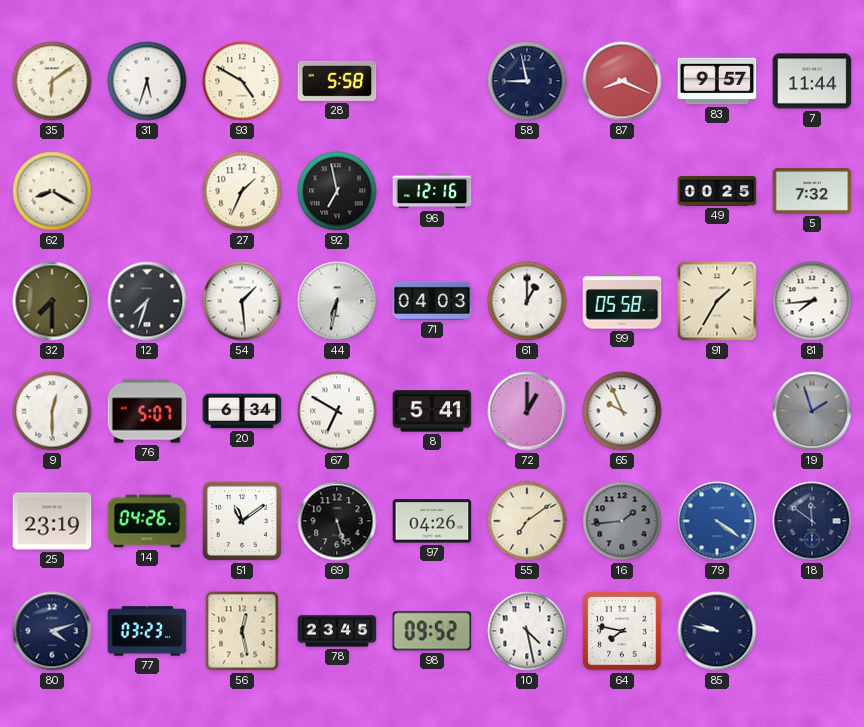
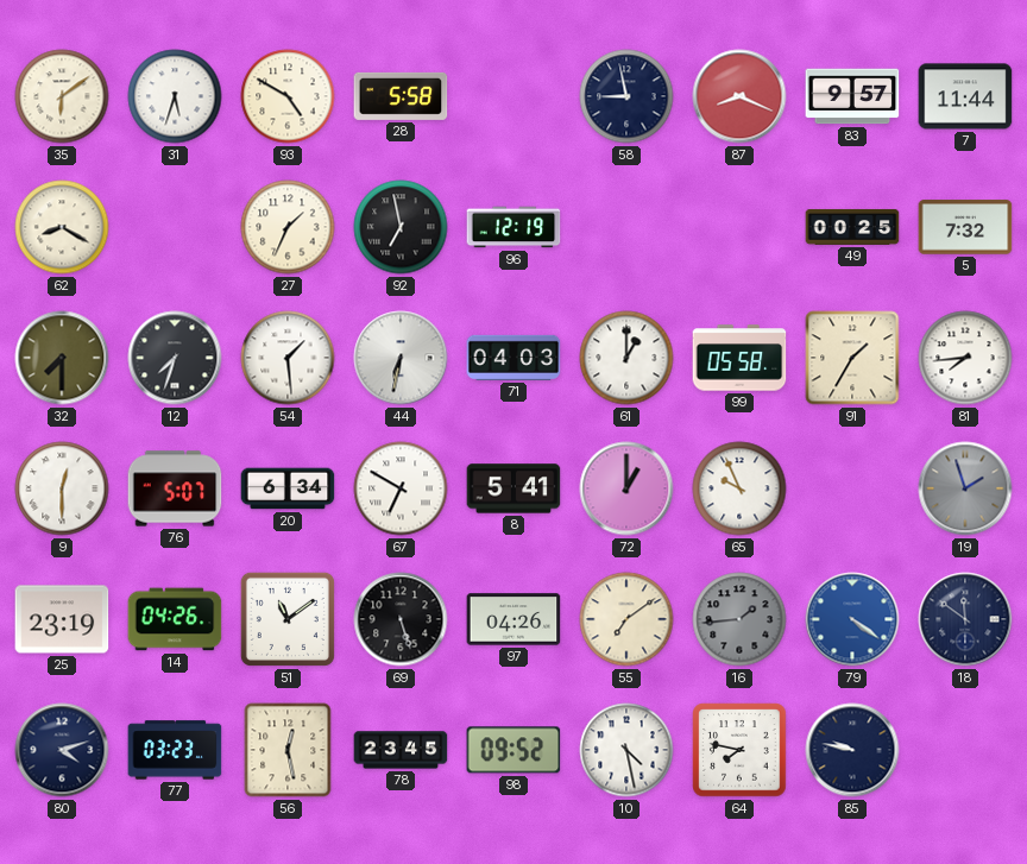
96: 12:16 -> 12:19
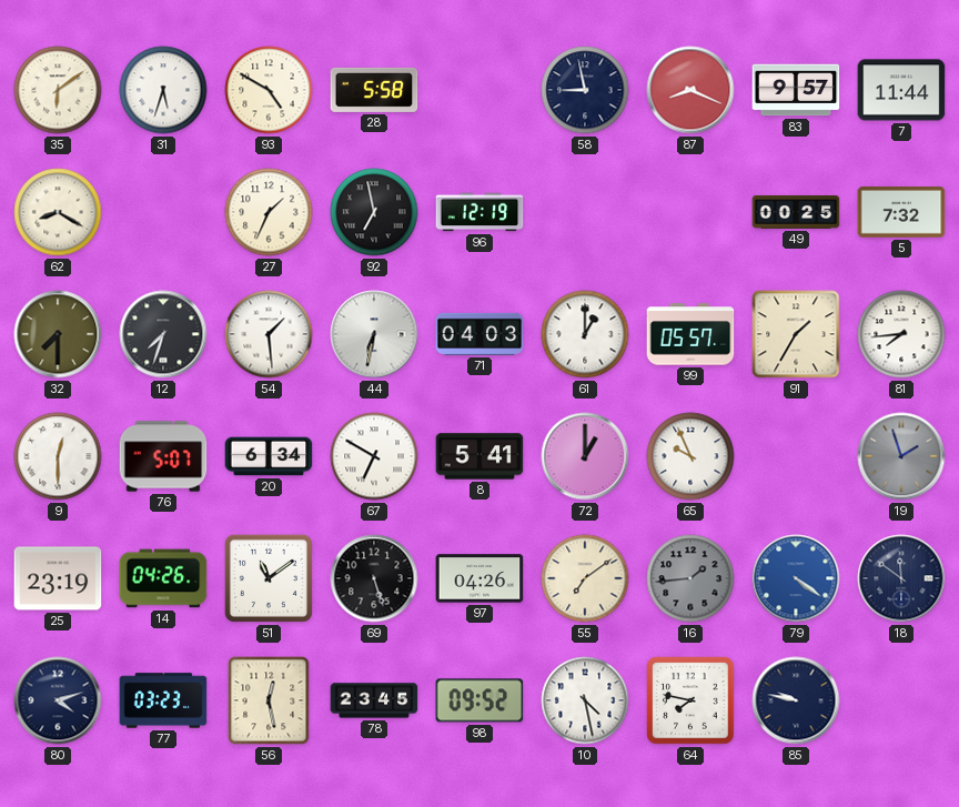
99: 05:58 -> 05:57
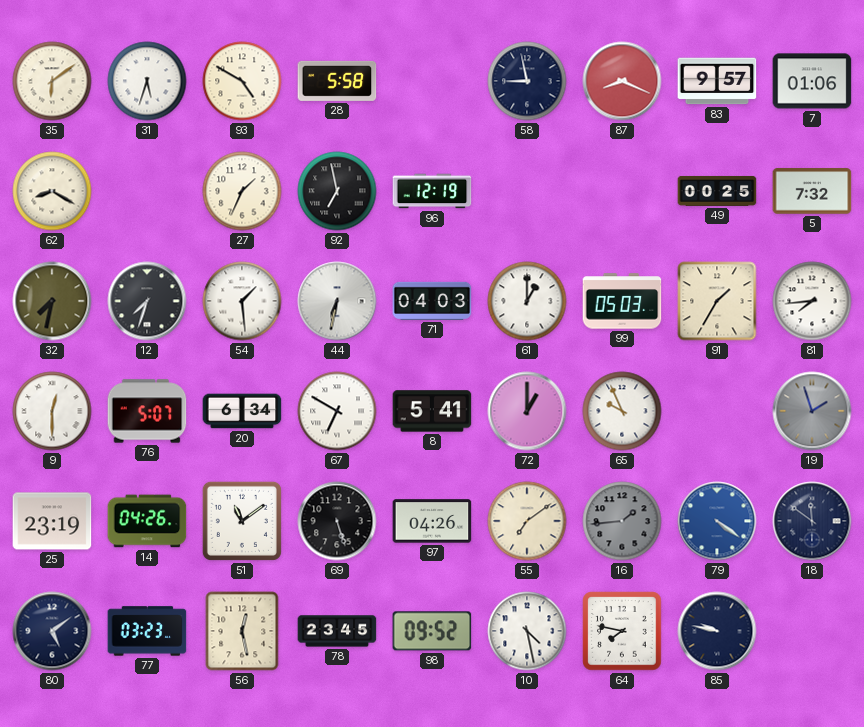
7: 11:44 -> 01:06
32: 7:30 -> 7:32
99: 05:57 -> 05:03
80: 4:12 -> 5:09
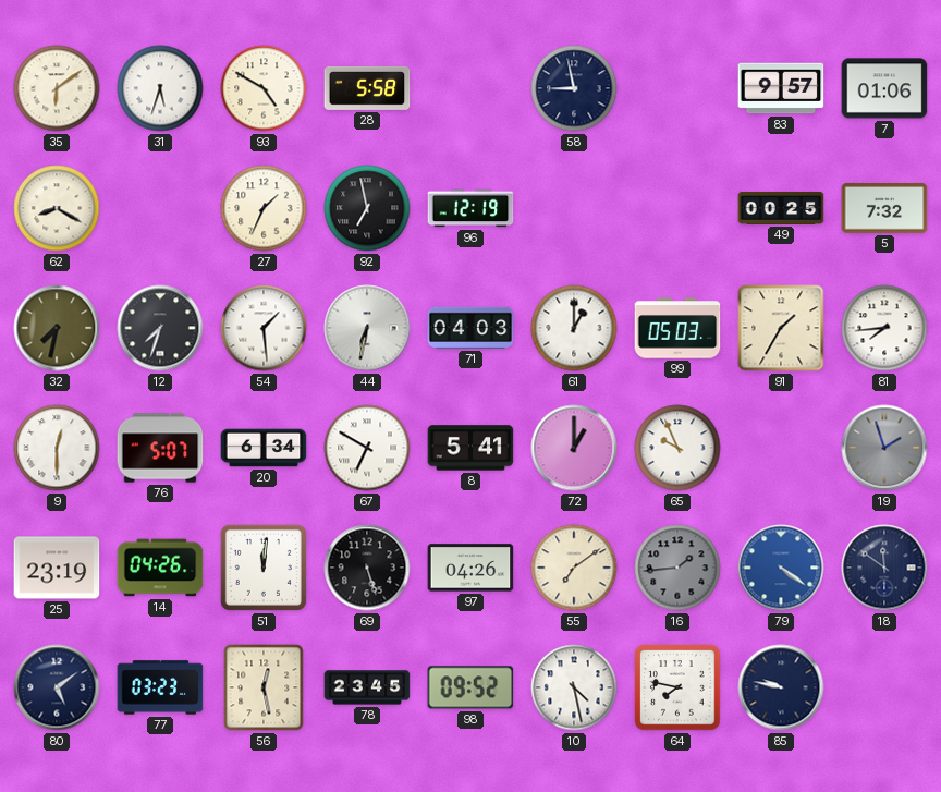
87: 8:19 -> none
51: 11:09 -> 12:01
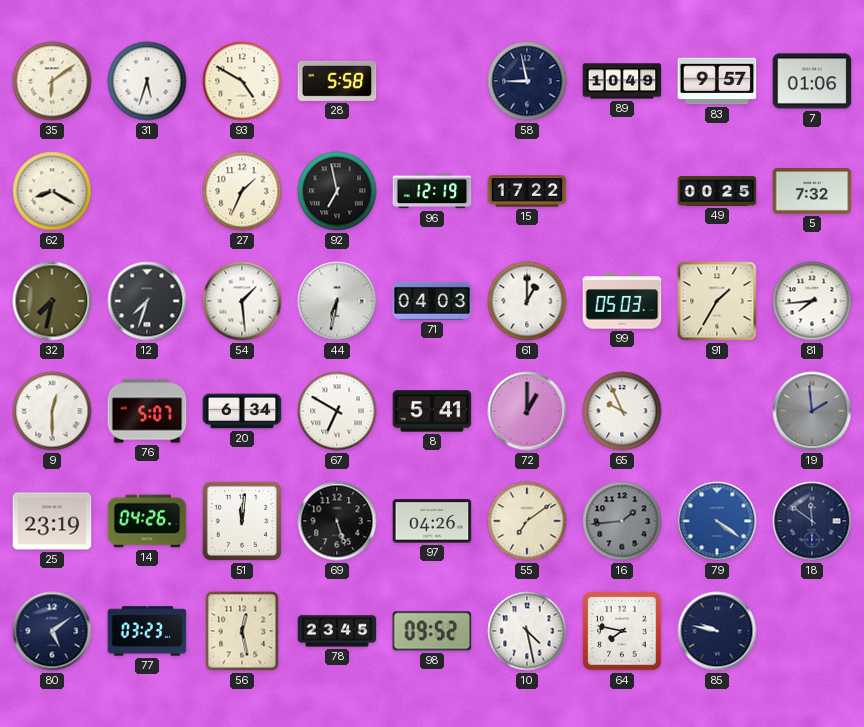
89: none -> 10:49
15: none -> 17:22
19: 1:57 -> 1:59
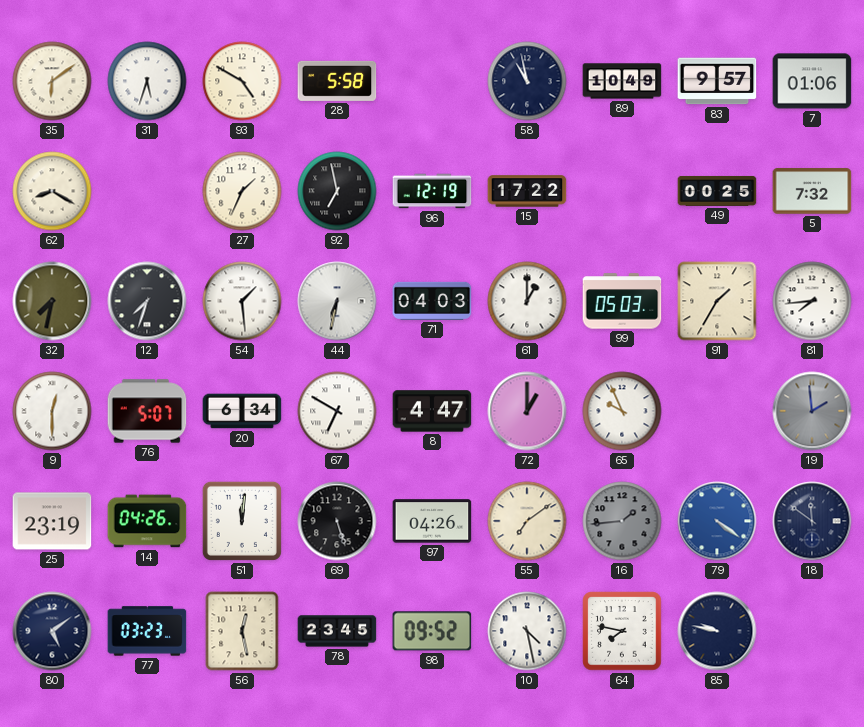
58: 8:58 -> 10:58
8: 5:41 -> 4:47
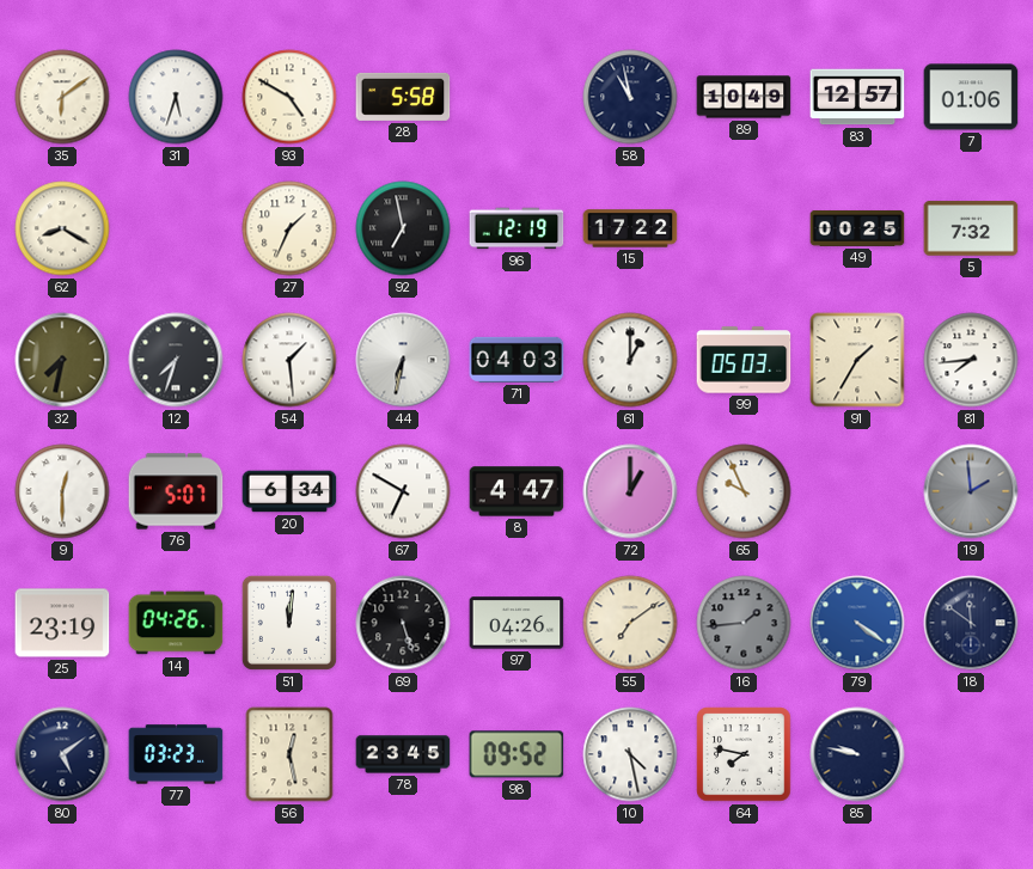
83: 9:57 -> 12:57
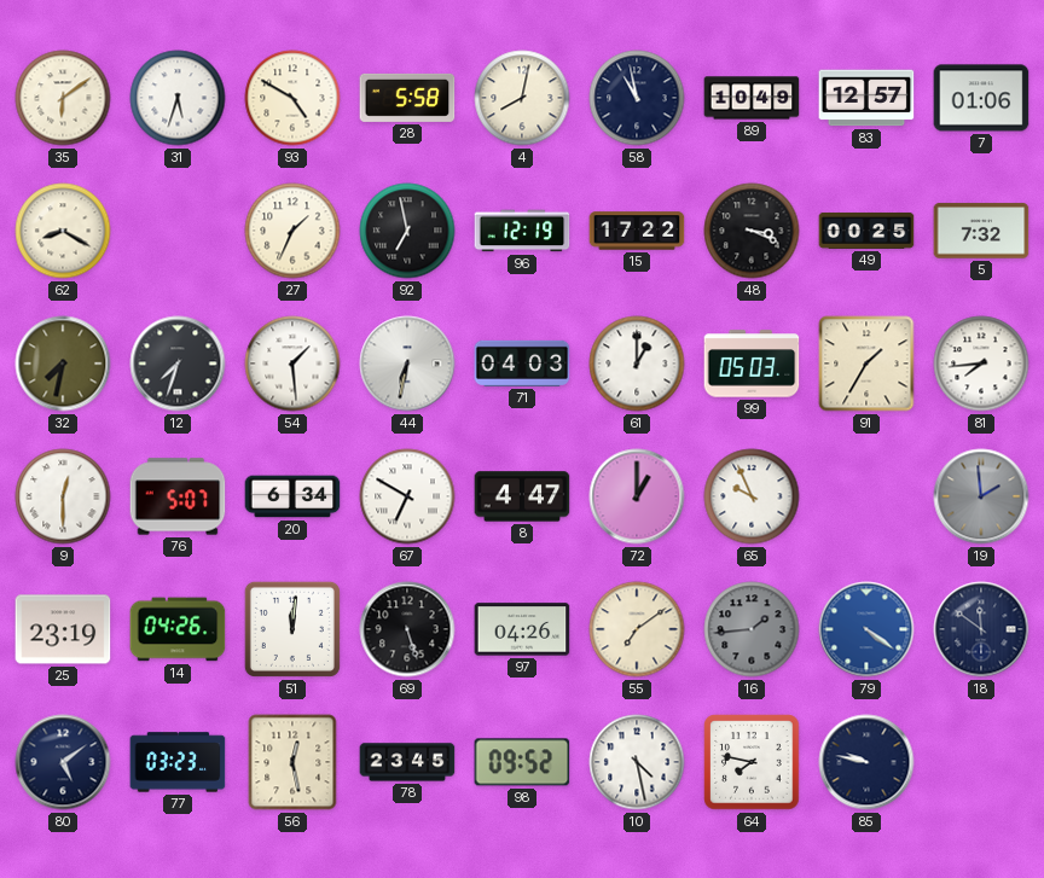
4: none -> 8:02
48: none -> 3:19
